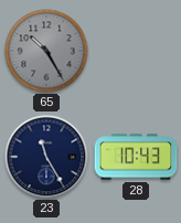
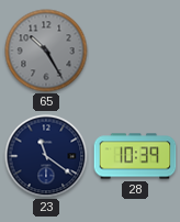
23: 11:25 -> 11:21
28: 10:43 -> 10:39
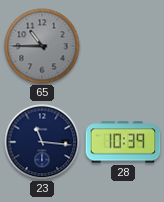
65: 10:25 -> 10:45
23: 11:21 -> 11:16
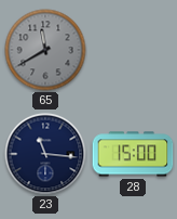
65: 10:45 -> 11:40
28: 10:39 -> 15:00
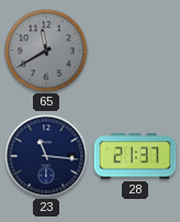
28: 15:00 -> 21:37
